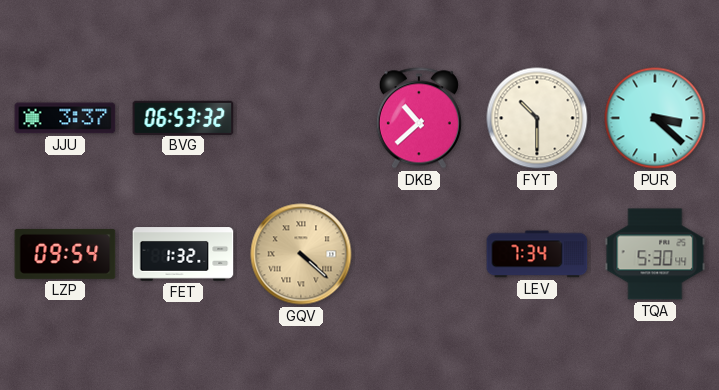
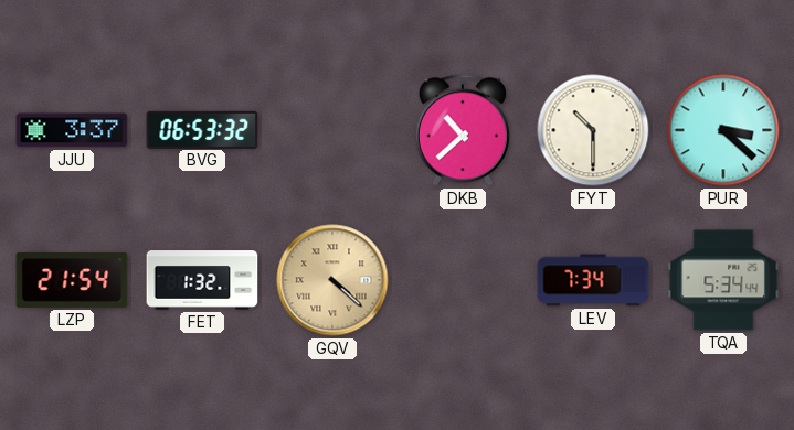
LZP: 09:54 -> 21:54
TQA: 5:30 -> 5:34
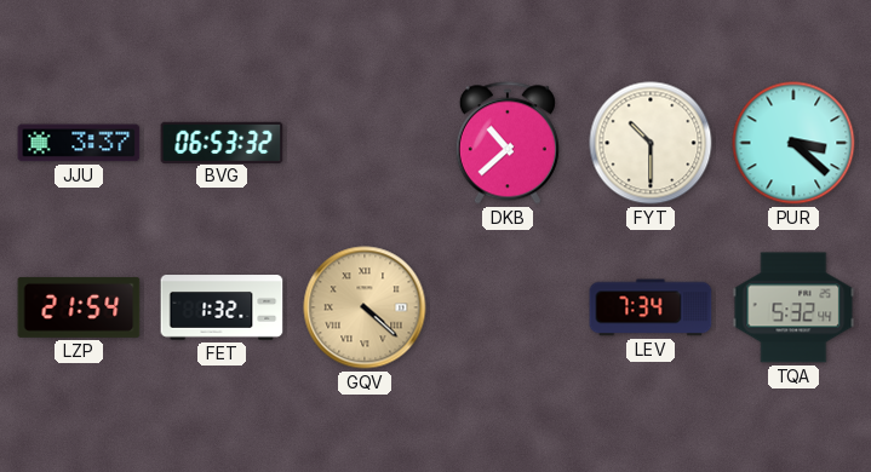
TQA: 5:34 -> 5:32
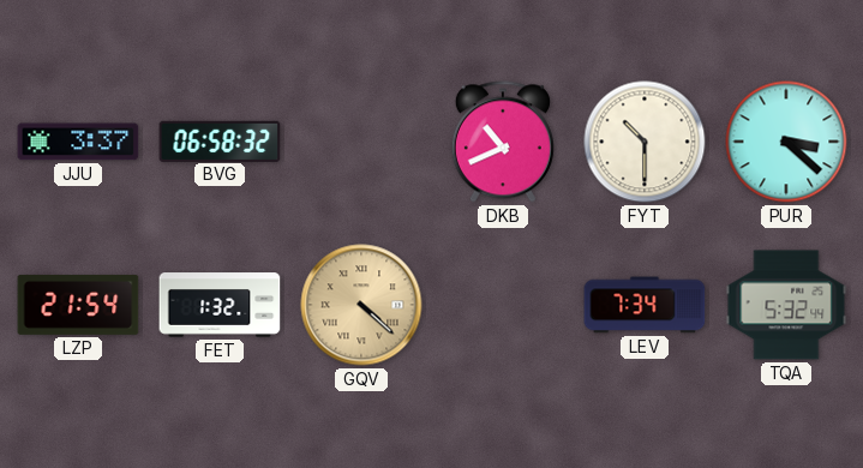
BVG: 06:53 -> 06:58
DKB: 10:38 -> 10:41
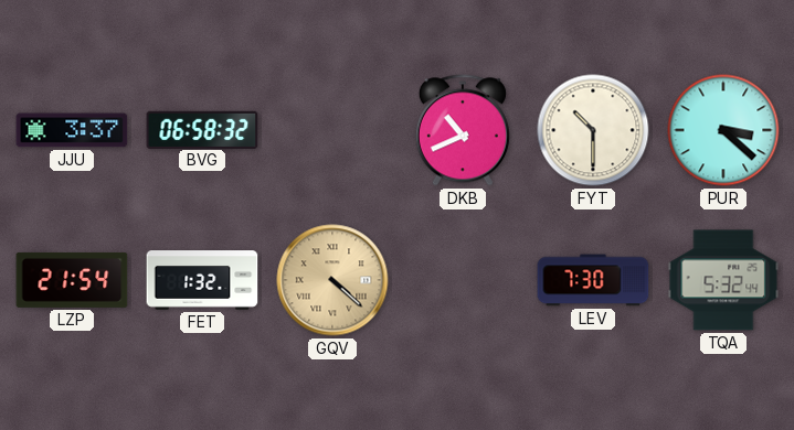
LEV: 7:34 -> 7:30
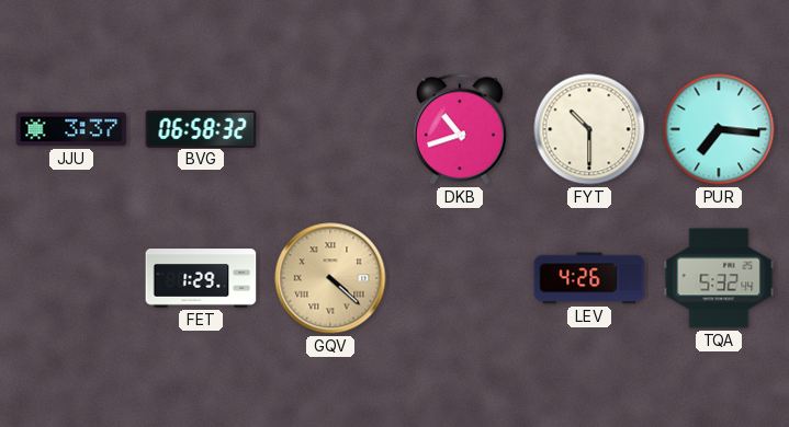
DKB: 10:41 -> 10:42
PUR: 3:22 -> 7:16
LZP: 21:54 -> none
FET: 1:32 -> 1:29
LEV: 7:30 -> 4:26
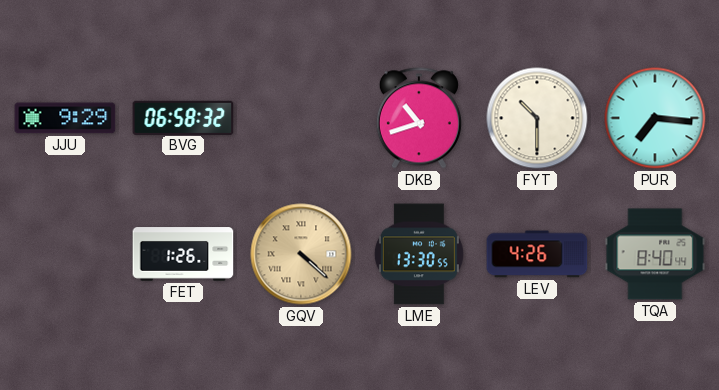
JJU: 3:37 -> 9:29
FET: 1:29 -> 1:26
LME: none -> 13:30
TQA: 5:32 -> 8:40
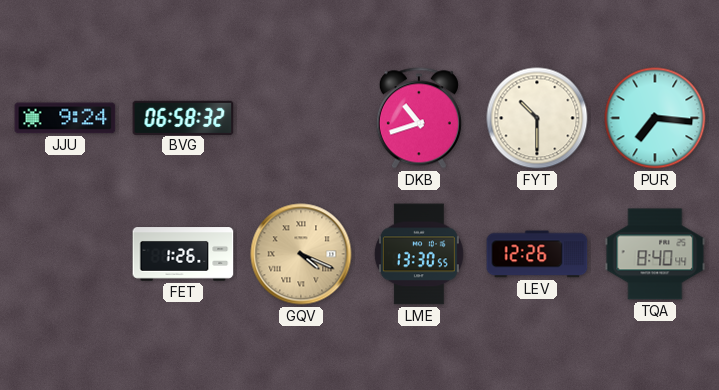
JJU: 9:29 -> 9:24
GQV: 4:22 -> 4:19
LEV: 4:26 -> 12:26
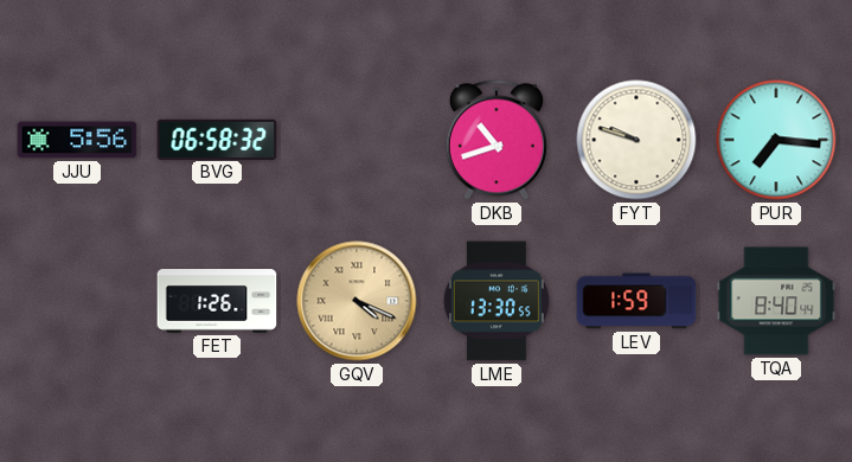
JJU: 9:24 -> 5:56
FYT: 10:30 -> 9:48
LEV: 12:26 -> 1:59
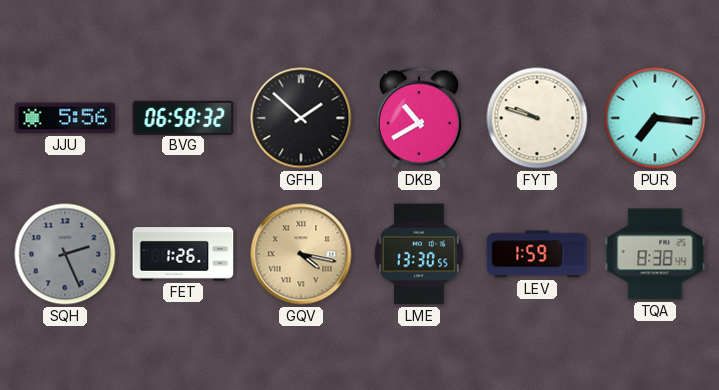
GFH: none -> 1:52
DKB: 10:42 -> 10:40
SQH: none -> 2:26
GQV: 4:19 -> 4:17
TQA: 8:40 -> 8:38
